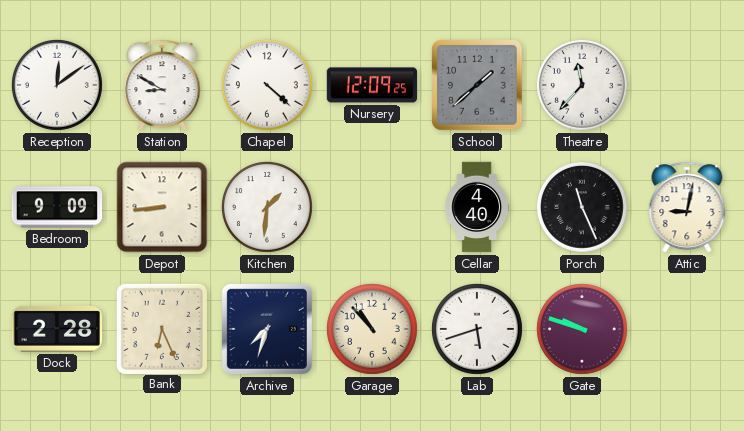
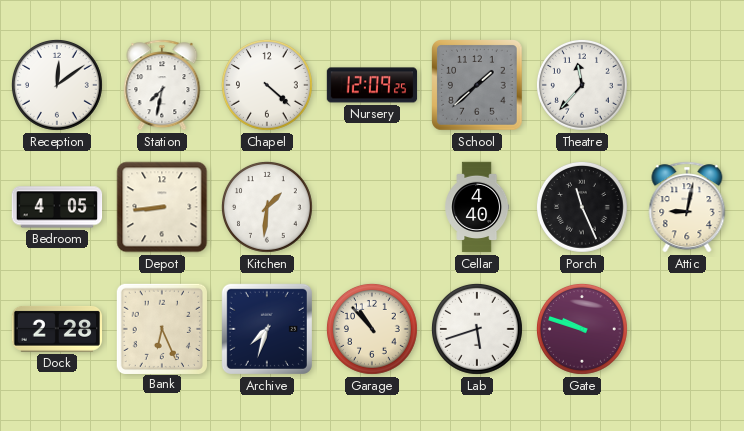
Station: 8:50 -> 7:32
Bedroom: 9:09 -> 4:05
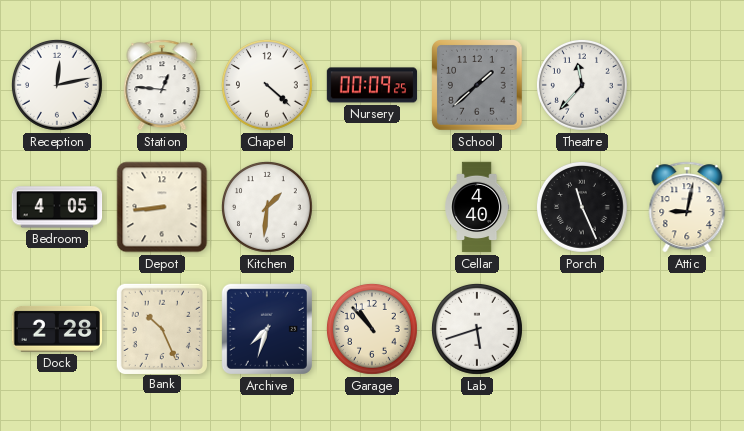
Reception: 12:09 -> 12:13
Station: 7:32 -> 12:46
Nursery: 12:09 -> 00:09
Bank: 6:26 -> 10:26
Gate: 9:48 -> none
